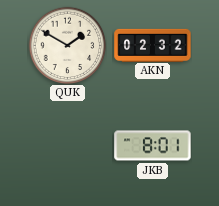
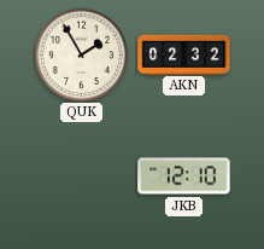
QUK: 1:50 -> 1:55
JKB: 8:01 -> 12:10
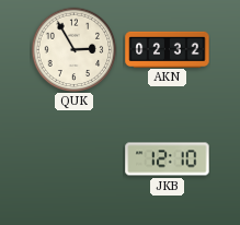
QUK: 1:55 -> 2:55
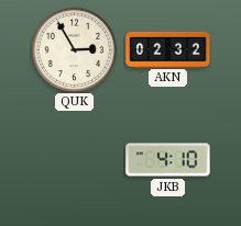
JKB: 12:10 -> 4:10
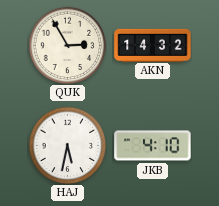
AKN: 02:32 -> 14:32
HAJ: none -> 5:32
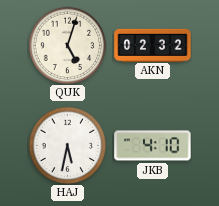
QUK: 2:55 -> 5:03
AKN: 14:32 -> 02:32
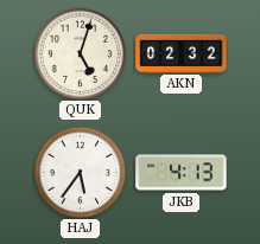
HAJ: 5:32 -> 5:36
JKB: 4:10 -> 4:13
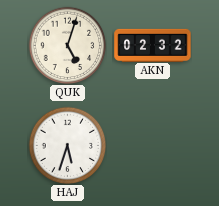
HAJ: 5:36 -> 5:33
JKB: 4:13 -> none
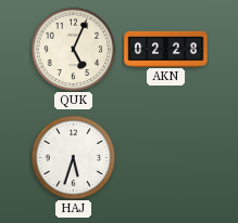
QUK: 5:03 -> 5:04
AKN: 02:32 -> 02:28
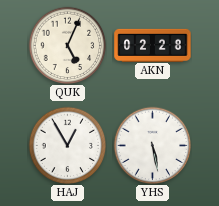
HAJ: 5:33 -> 12:55
YHS: none -> 5:28
